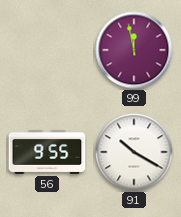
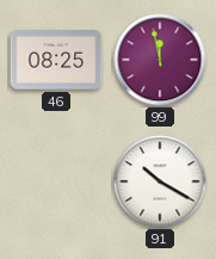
46: none -> 08:25
56: 9:55 -> none
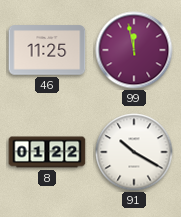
46: 08:25 -> 11:25
8: none -> 01:22
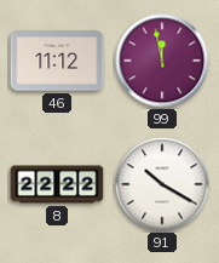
46: 11:25 -> 11:12
8: 01:22 -> 22:22
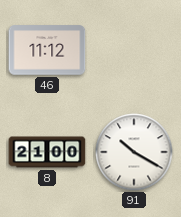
99: 11:58 -> none
8: 22:22 -> 21:00
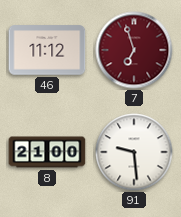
7: none -> 6:57
91: 10:20 -> 9:29
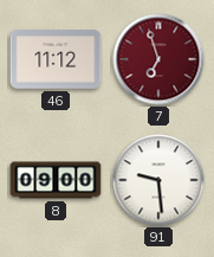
8: 21:00 -> 09:00
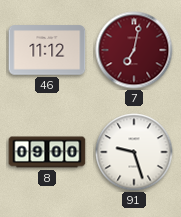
7: 6:57 -> 7:02
91: 9:29 -> 9:27
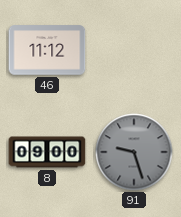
7: 7:02 -> none
91 dial: white -> grey
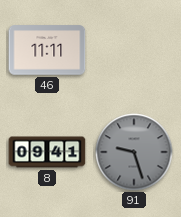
46: 11:12 -> 11:11
8: 09:00 -> 09:41
